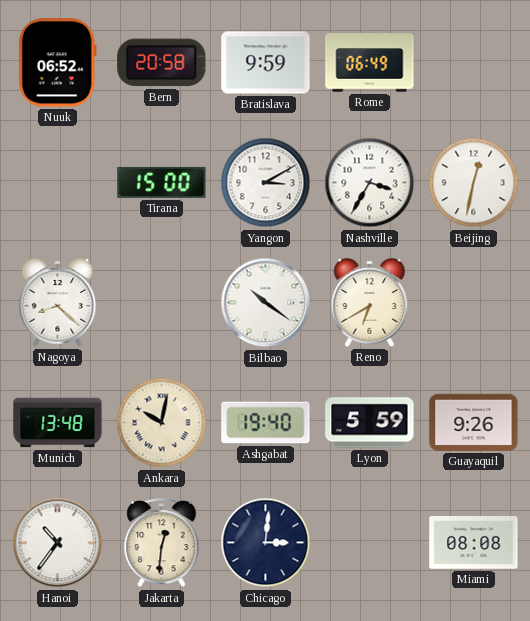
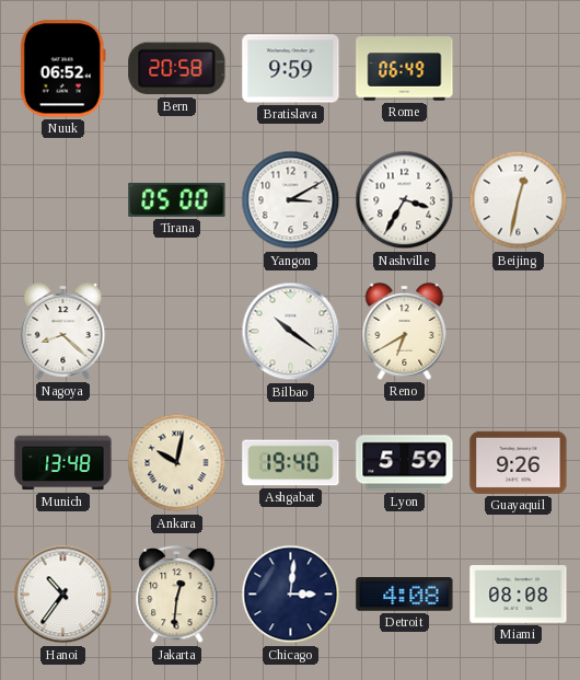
Tirana: 15:00 -> 05:00
Detroit: none -> 4:08
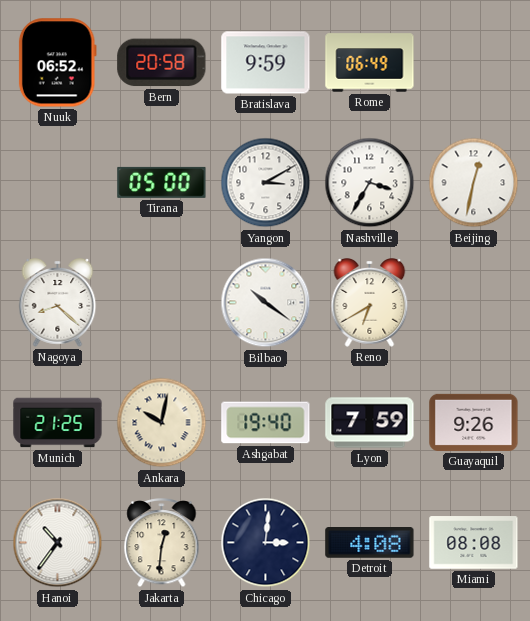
Munich: 13:48 -> 21:25
Lyon: 5:59 -> 7:59
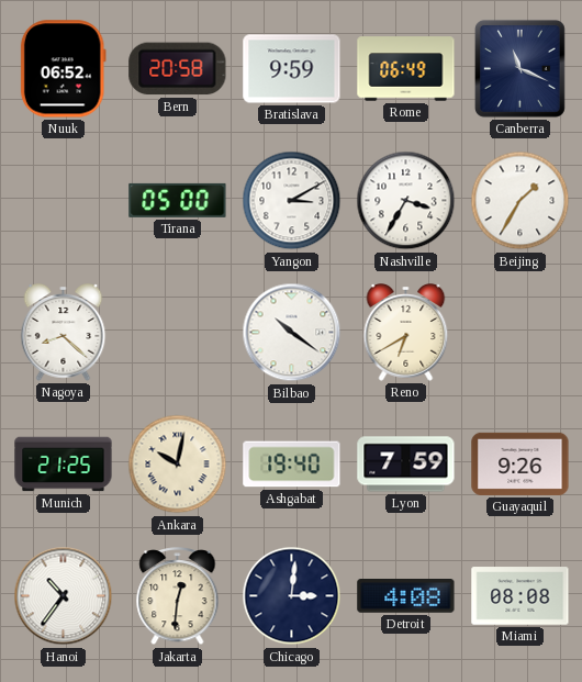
Canberra: none -> 11:19
Beijing: 12:32 -> 1:35
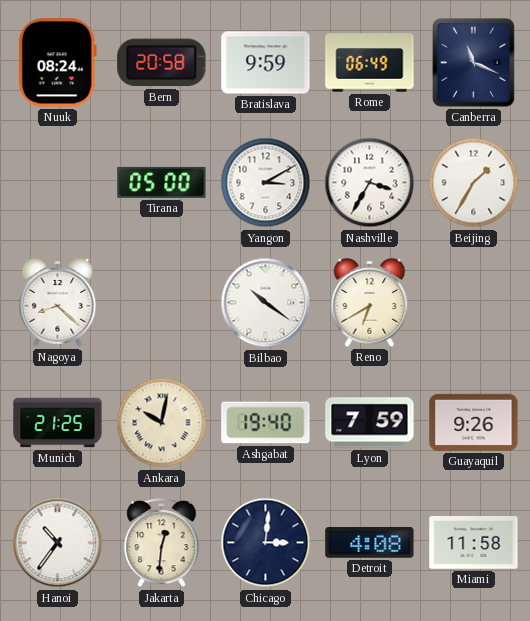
Nuuk: 06:52 -> 08:24
Miami: 08:08 -> 11:58
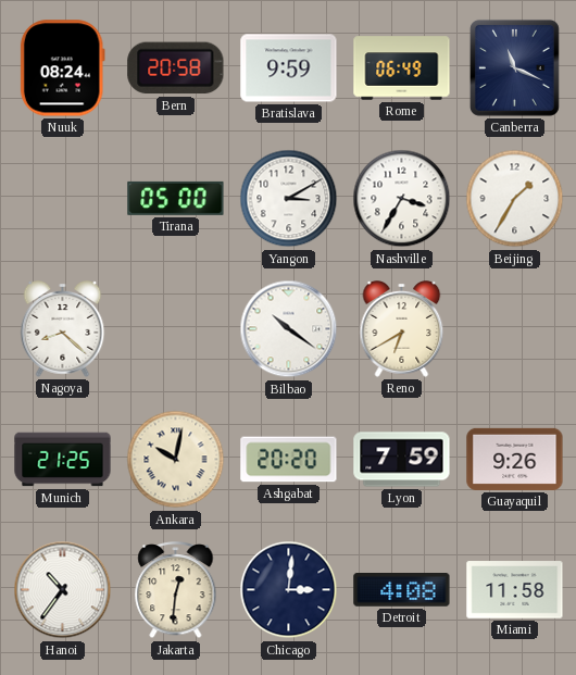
Ashgabat: 19:40 -> 20:20
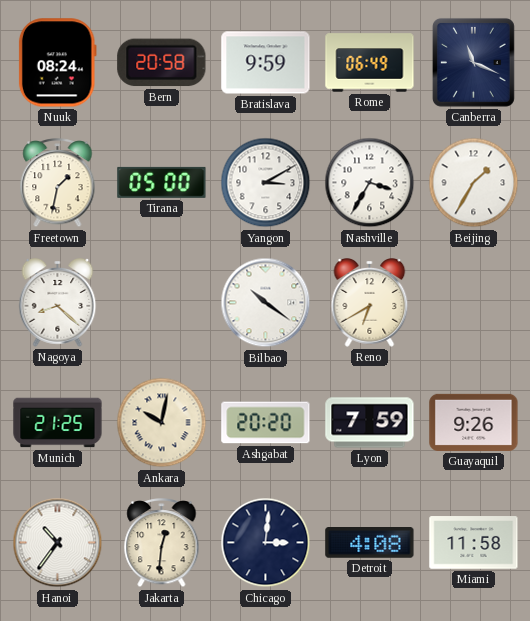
Freetown: none -> 1:32
